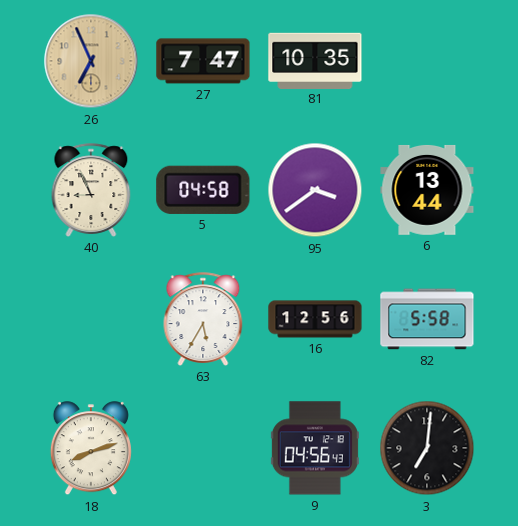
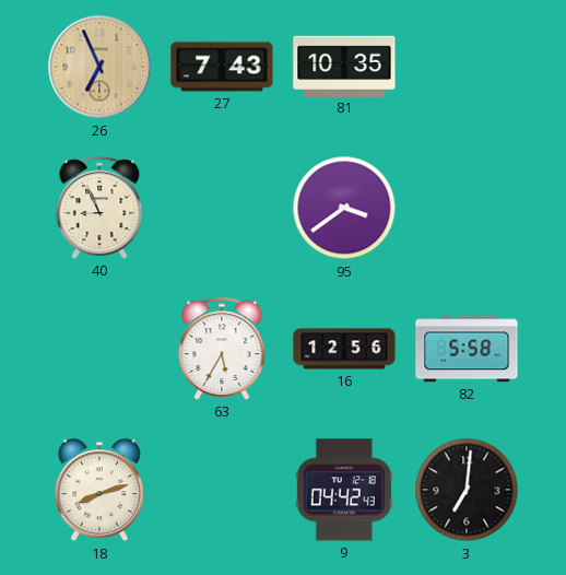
27: 7:47 -> 7:43
5: 04:58 -> none
6: 13:44 -> none
9: 04:56 -> 04:42
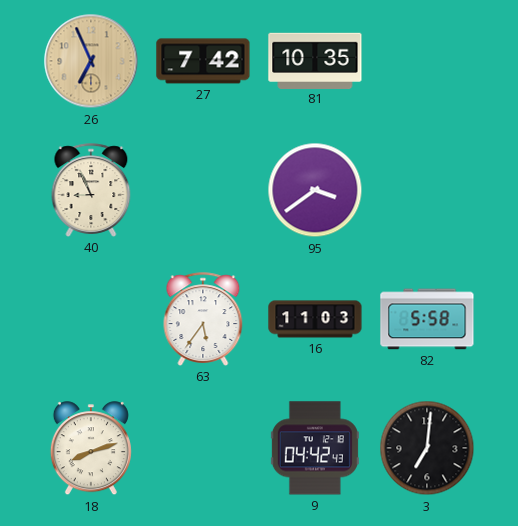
27: 7:43 -> 7:42
63: 5:35 -> 5:36
16: 12:56 -> 11:03
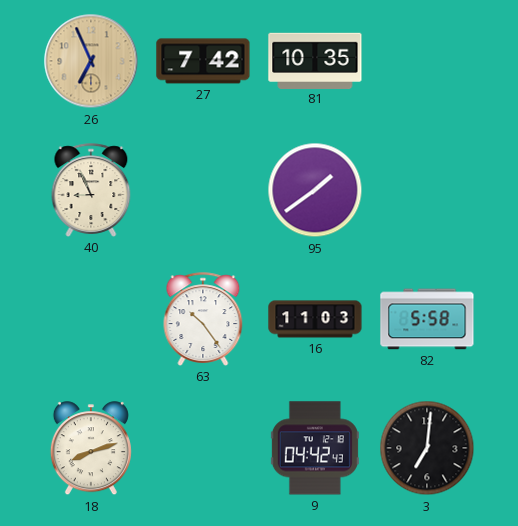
95: 3:39 -> 1:39
63: 5:36 -> 10:24
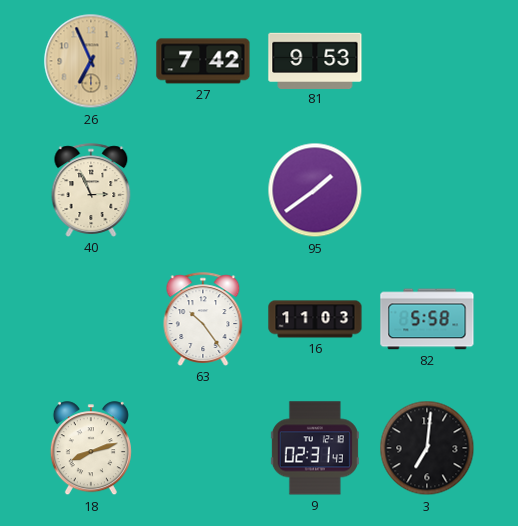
81: 10:35 -> 9:53
40: 8:56 -> 2:56
9: 04:42 -> 02:31
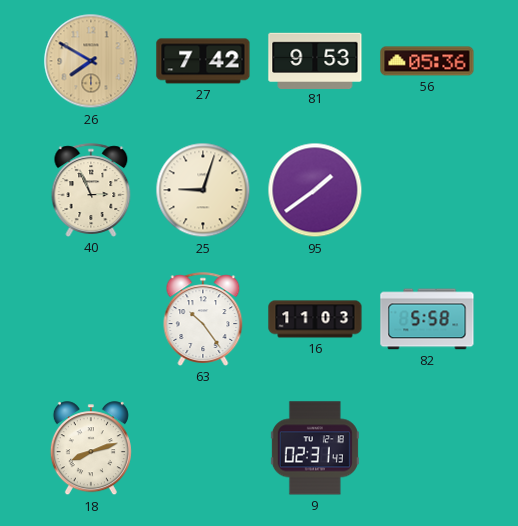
26: 6:56 -> 7:50
56: none -> 05:36
25: none -> 9:03
3: 7:01 -> none
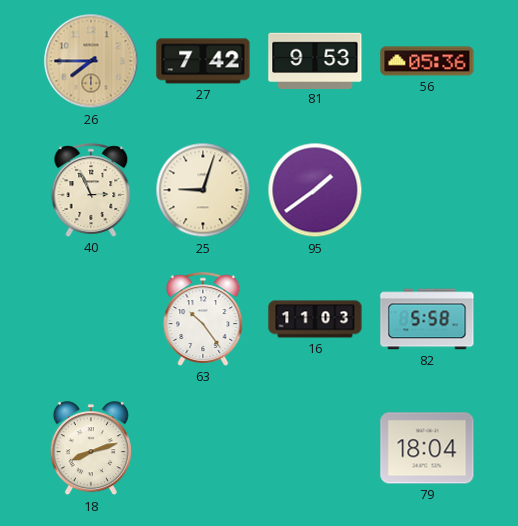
26: 7:50 -> 7:45
9: 02:31 -> none
79: none -> 18:04
